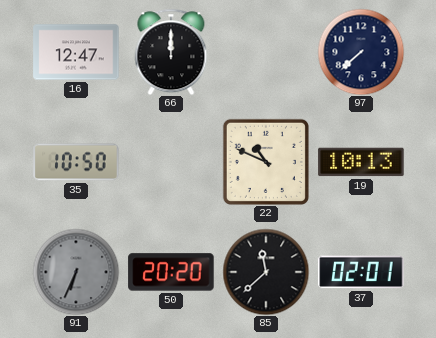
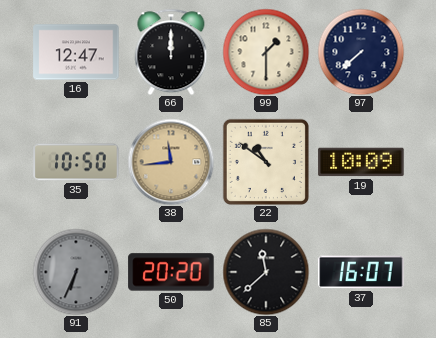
99: none -> 1:30
38: none -> 11:44
22: 10:49 -> 10:51
19: 10:13 -> 10:09
37: 02:01 -> 16:07
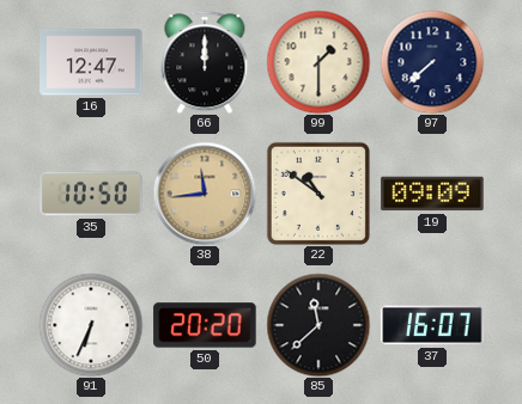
19: 10:09 -> 09:09
91 dial: grey -> white
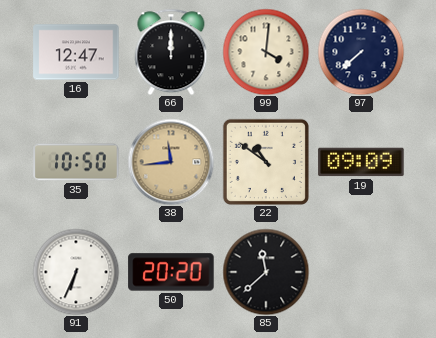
99: 1:30 -> 4:01
37: 16:07 -> none
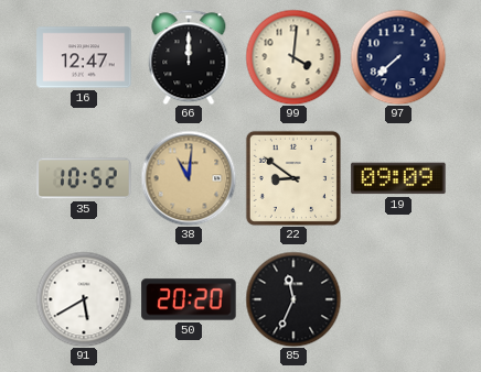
35: 10:50 -> 10:52
38: 11:44 -> 11:01
22: 10:51 -> 8:51
91: 6:34 -> 5:40
85: 11:38 -> 11:34
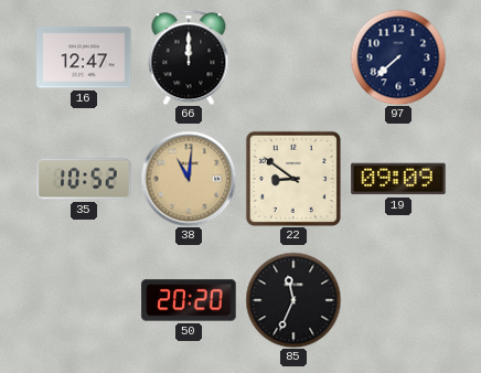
99: 4:01 -> none
91: 5:40 -> none
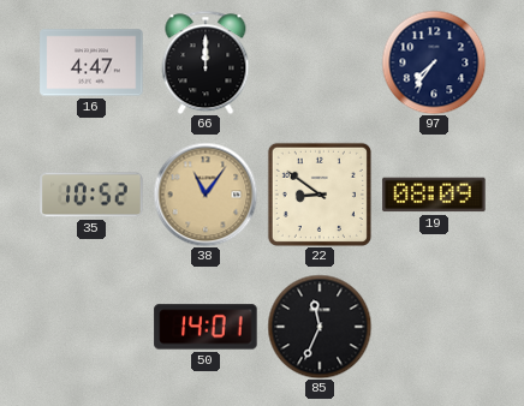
16: 12:47 -> 4:47
97: 7:38 -> 7:36
38: 11:01 -> 11:06
19: 09:09 -> 08:09
50: 20:20 -> 14:01
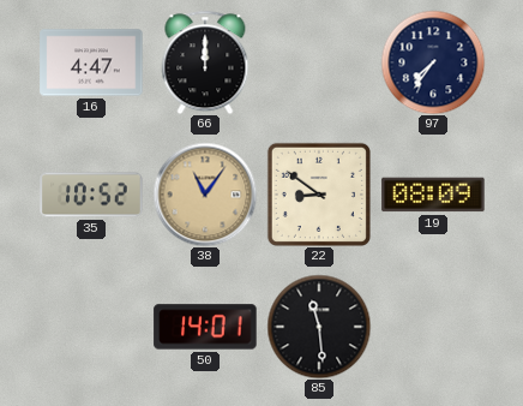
85: 11:34 -> 11:29
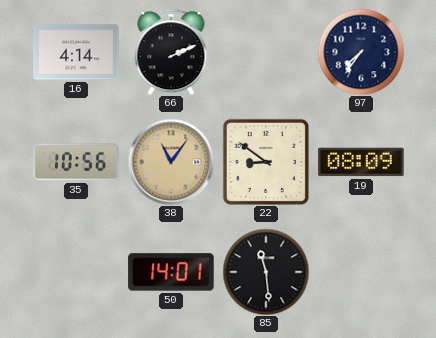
16: 4:47 -> 4:14
66: 12:00 -> 2:11
35: 10:52 -> 10:56
